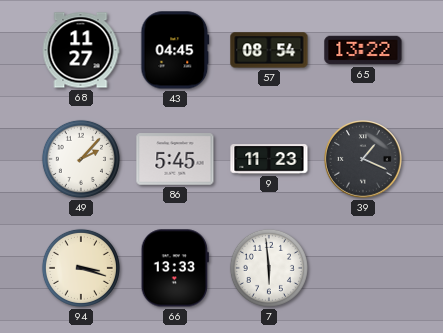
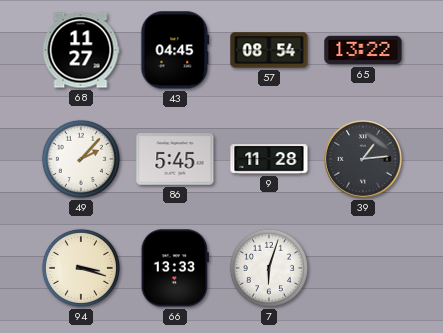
9: 11:23 -> 11:28
39: 1:19 -> 1:14
7: 5:59 -> 6:03
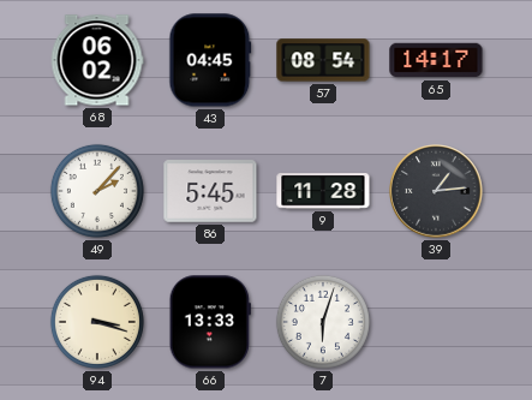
68: 11:27 -> 06:02
65: 13:22 -> 14:17
